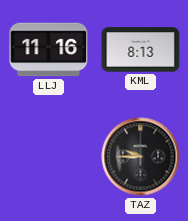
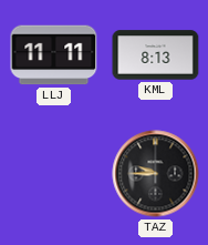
LLJ: 11:16 -> 11:11
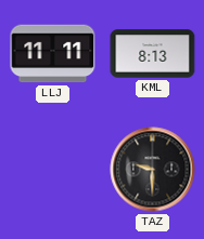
TAZ: 9:45 -> 9:30
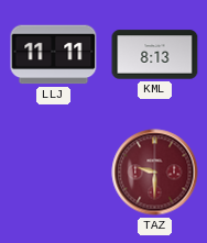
TAZ dial: black -> burgundy
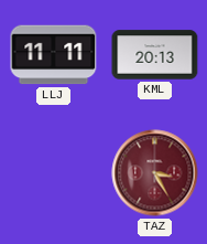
KML: 8:13 -> 20:13
TAZ: 9:30 -> 3:25
